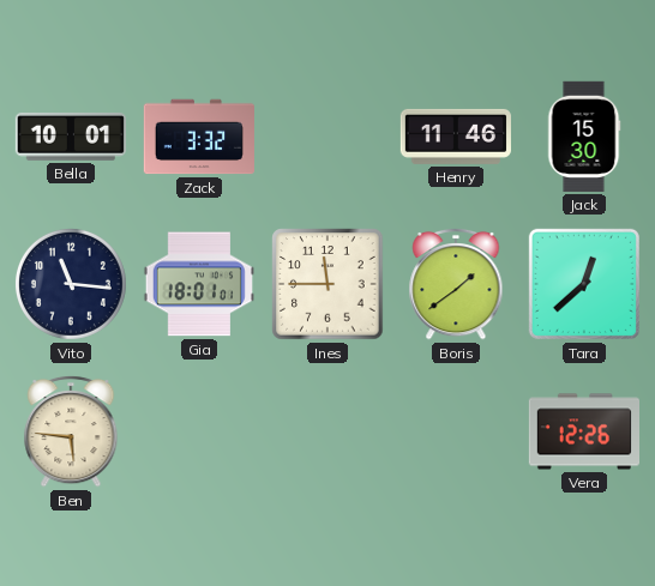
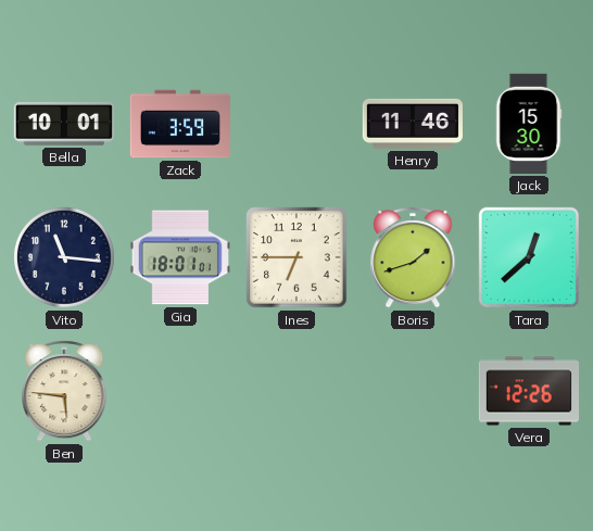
Zack: 3:32 -> 3:59
Ines: 11:45 -> 6:45
Boris: 1:39 -> 1:42
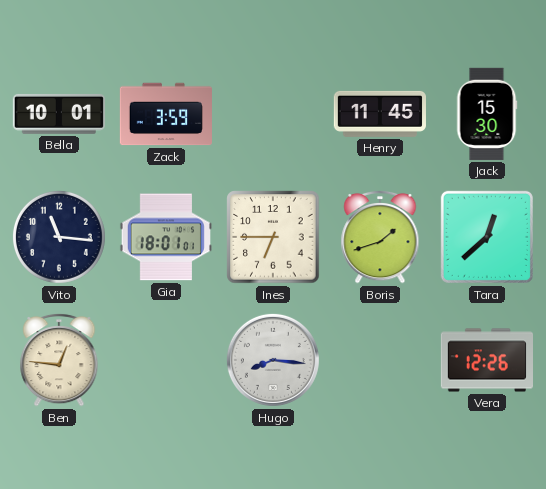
Henry: 11:46 -> 11:45
Ben: 5:46 -> 12:46
Hugo: none -> 8:16
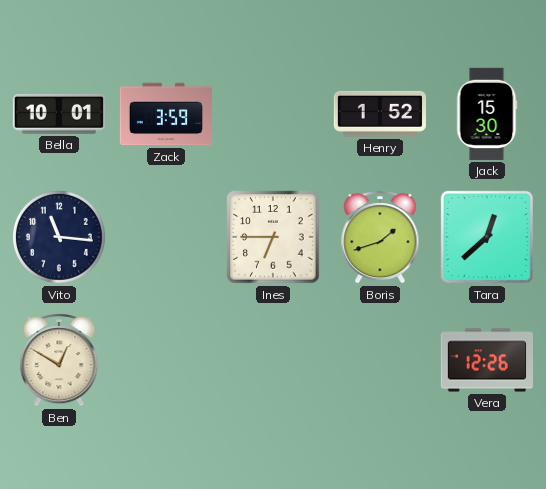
Henry: 11:45 -> 1:52
Gia: 18:01 -> none
Ben: 12:46 -> 12:50
Hugo: 8:16 -> none
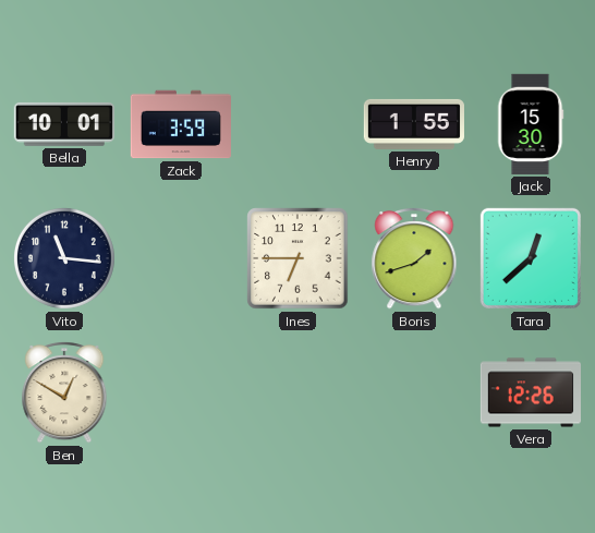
Henry: 1:52 -> 1:55
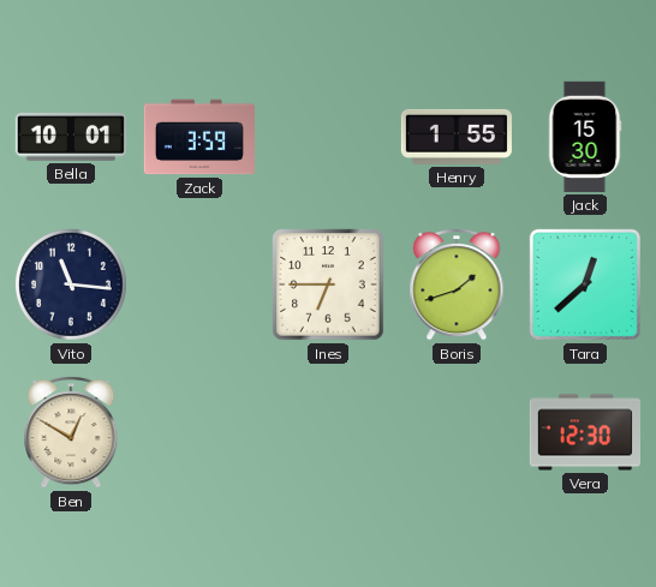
Vera: 12:26 -> 12:30
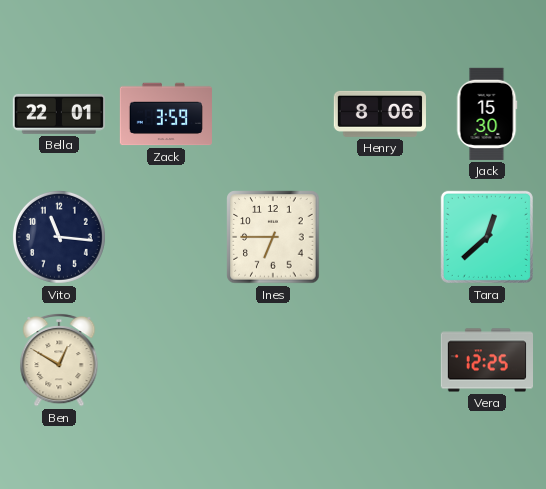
Bella: 10:01 -> 22:01
Henry: 1:55 -> 8:06
Boris: 1:42 -> none
Vera: 12:30 -> 12:25
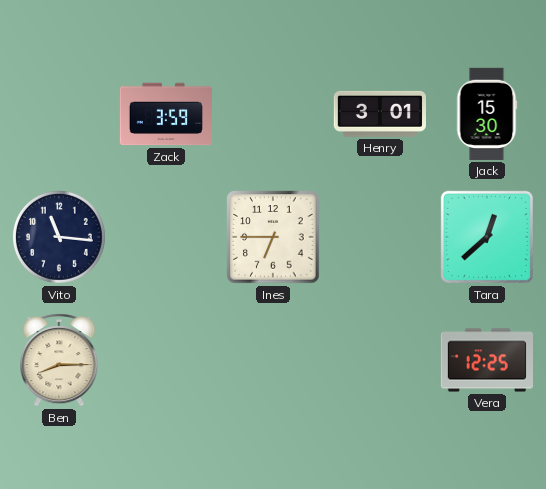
Bella: 22:01 -> none
Henry: 8:06 -> 3:01
Ben: 12:50 -> 8:15
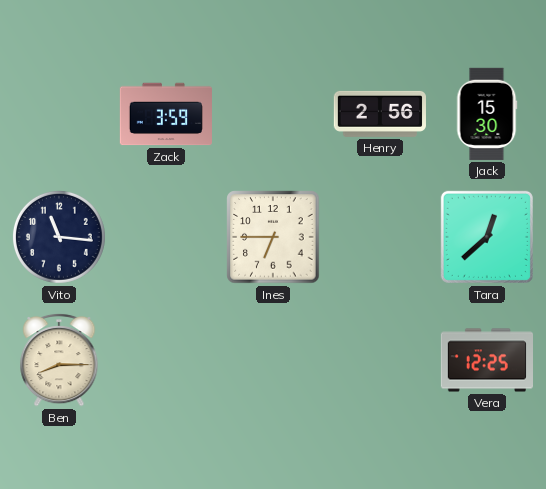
Henry: 3:01 -> 2:56
